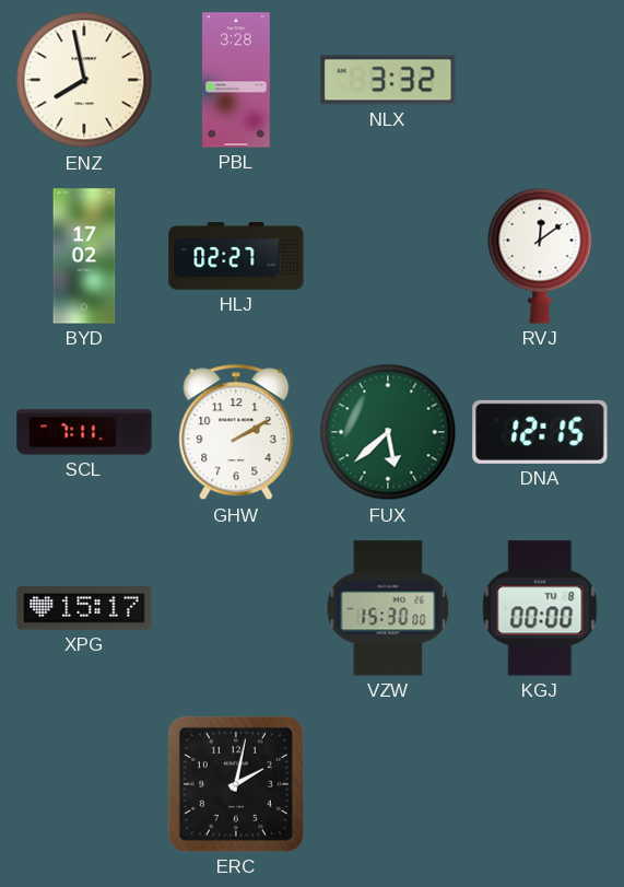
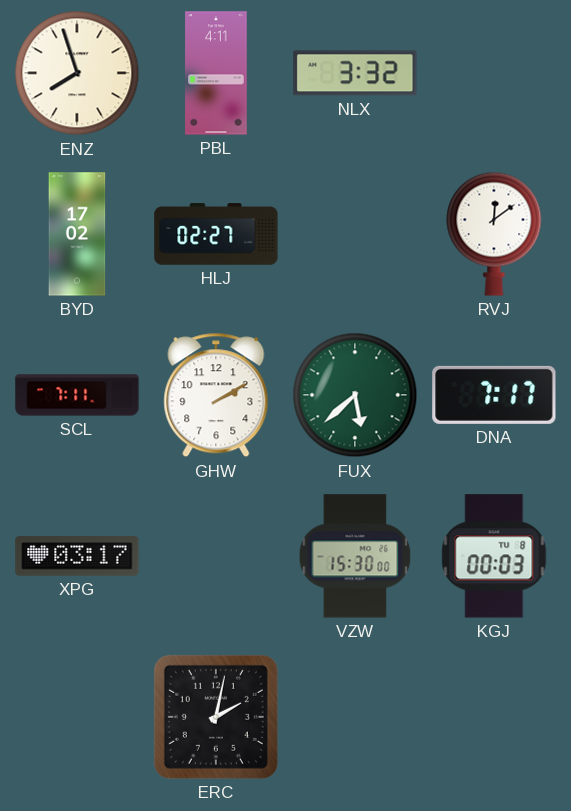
ENZ: 7:58 -> 7:57
PBL: 3:28 -> 4:11
DNA: 12:15 -> 7:17
XPG: 15:17 -> 03:17
KGJ: 00:00 -> 00:03
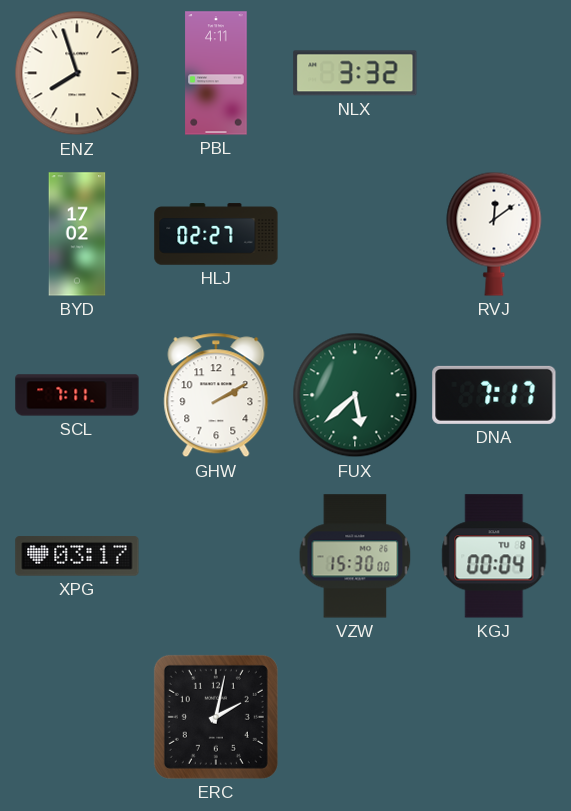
KGJ: 00:03 -> 00:04
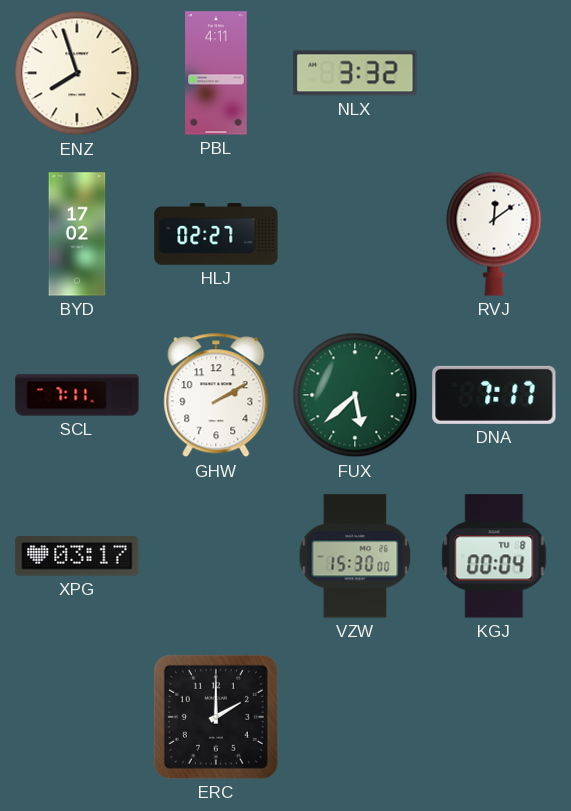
ERC: 2:02 -> 2:00
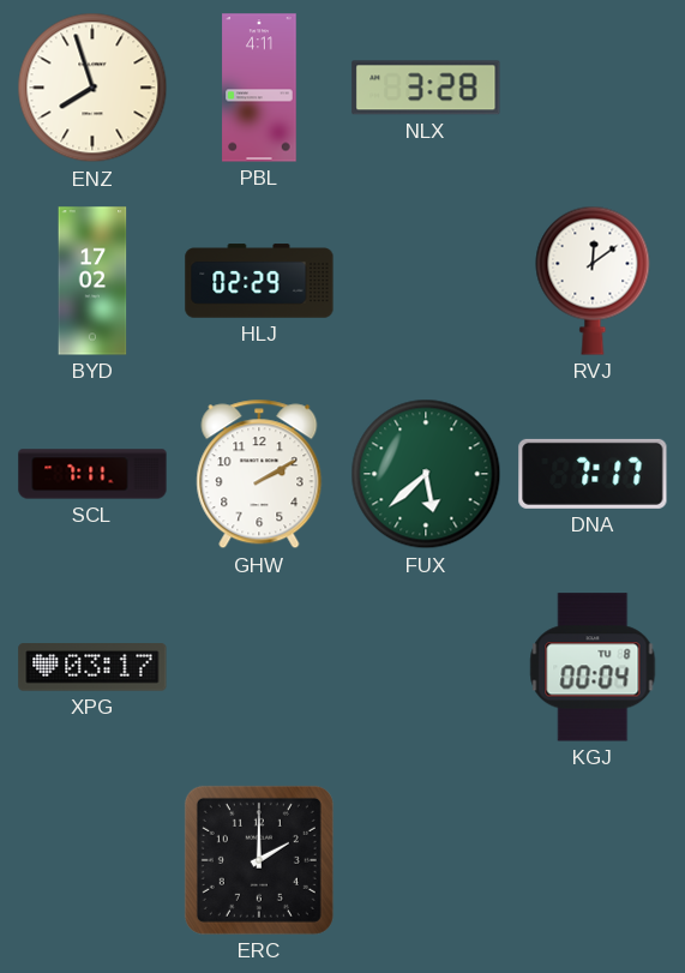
NLX: 3:32 -> 3:28
HLJ: 02:27 -> 02:29
VZW: 15:30 -> none
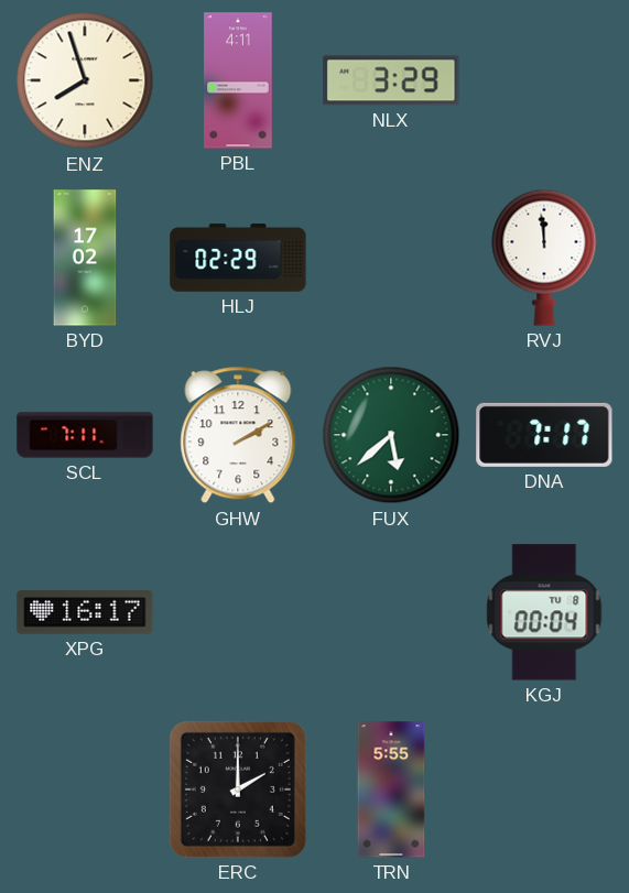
NLX: 3:28 -> 3:29
RVJ: 12:09 -> 11:59
XPG: 03:17 -> 16:17
TRN: none -> 5:55
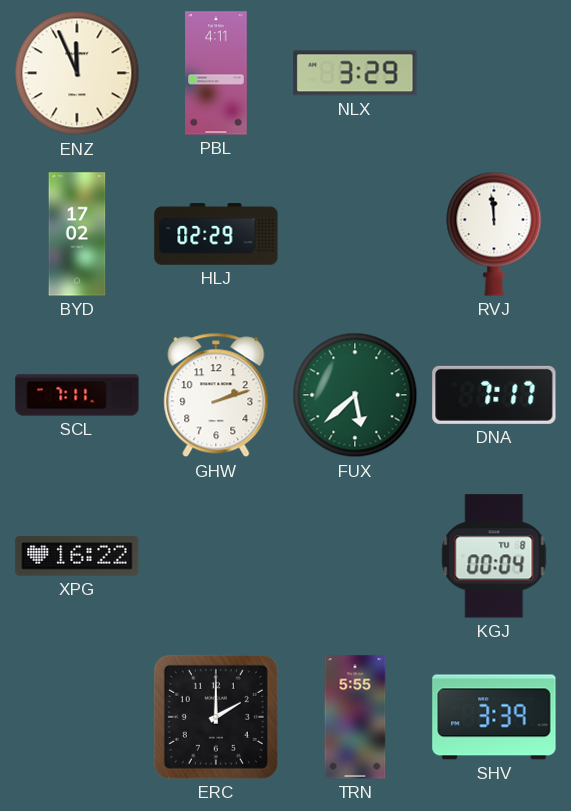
ENZ: 7:57 -> 11:56
GHW: 2:10 -> 2:12
XPG: 16:17 -> 16:22
SHV: none -> 3:39
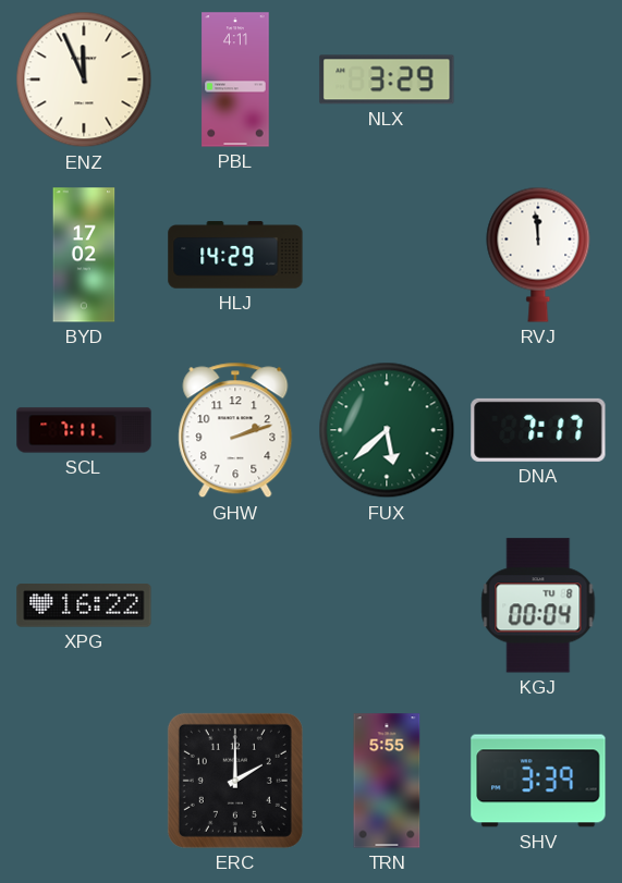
HLJ: 02:29 -> 14:29
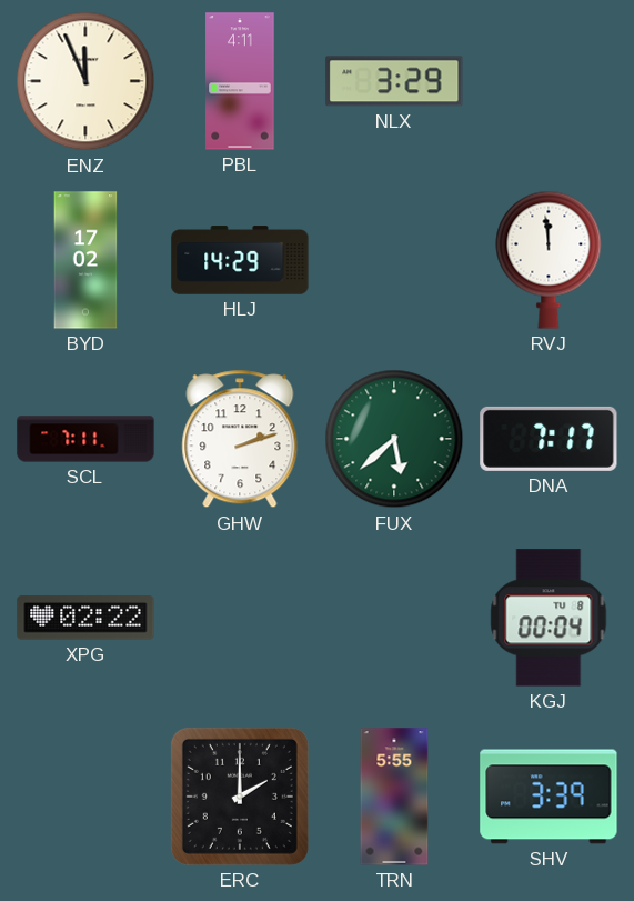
XPG: 16:22 -> 02:22
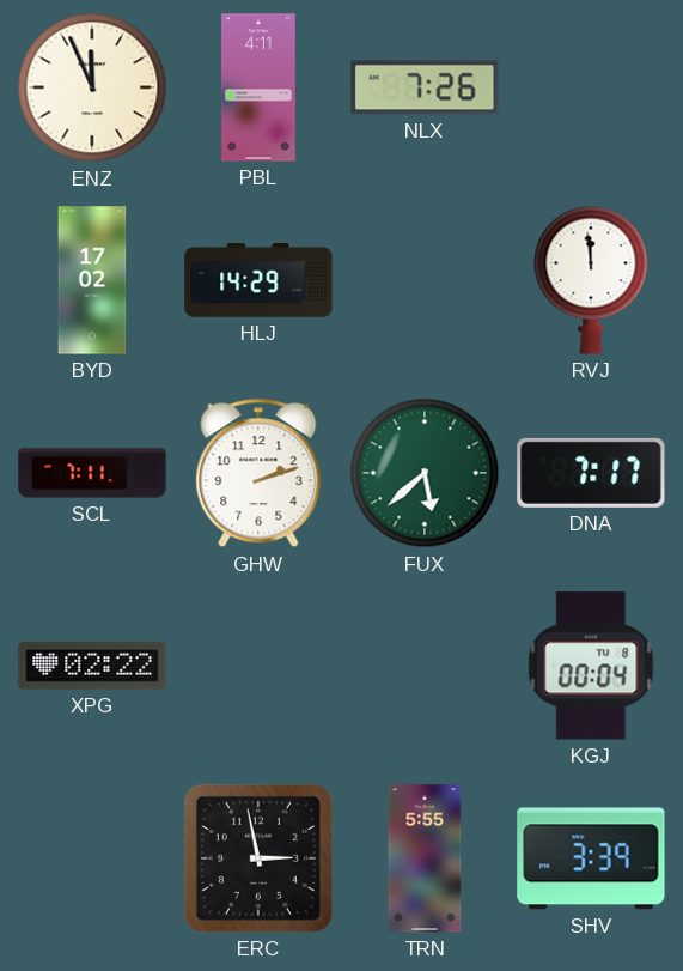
NLX: 3:29 -> 7:26
ERC: 2:00 -> 2:58
